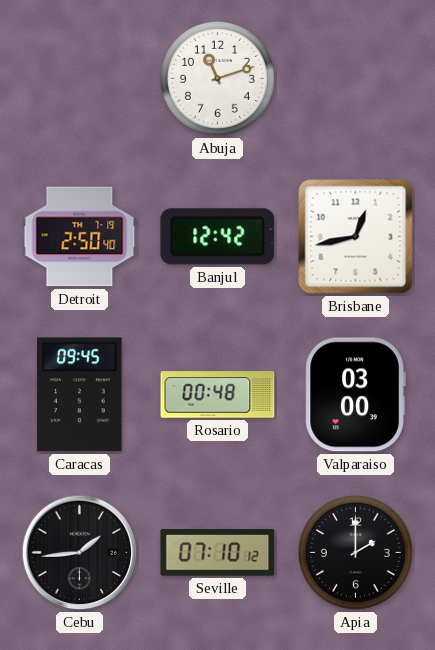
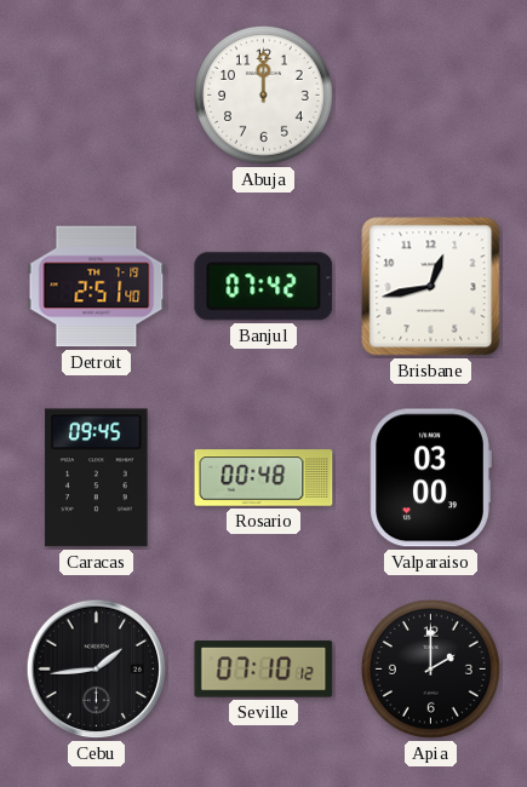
Abuja: 11:12 -> 12:00
Detroit: 2:50 -> 2:51
Banjul: 12:42 -> 07:42
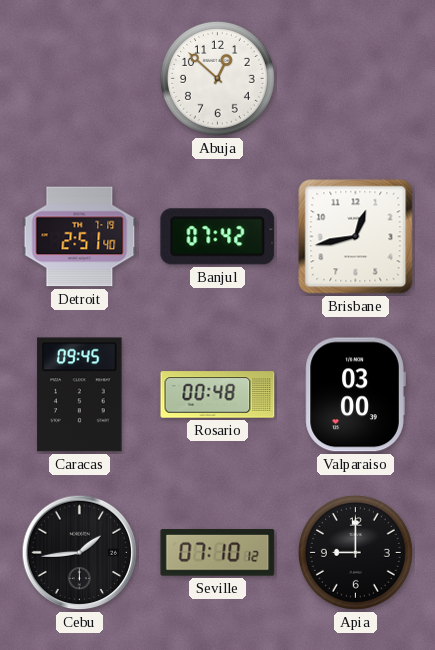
Abuja: 12:00 -> 12:52
Apia: 2:00 -> 9:00
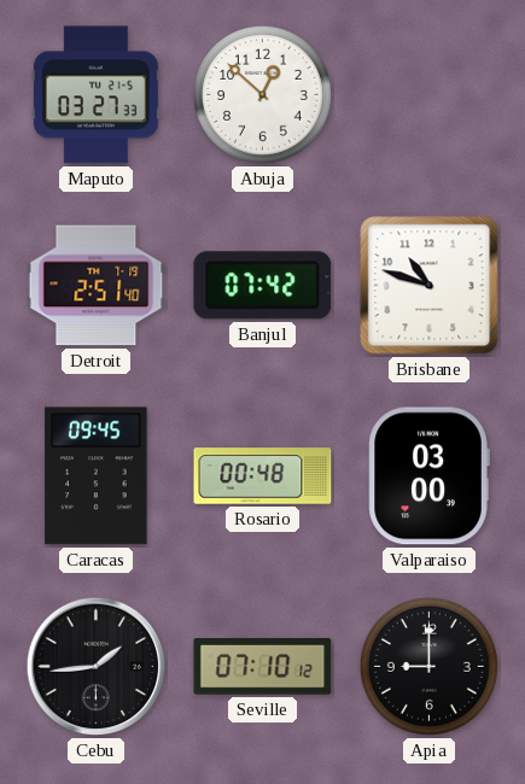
Maputo: none -> 03:27
Brisbane: 12:43 -> 10:48
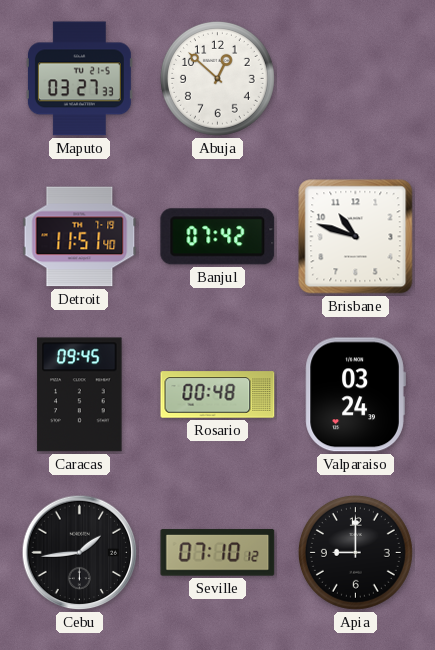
Detroit: 2:51 -> 11:51
Valparaiso: 03:00 -> 03:24
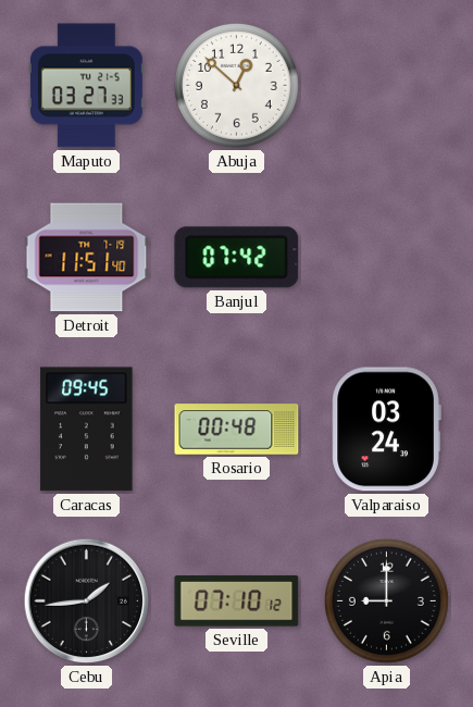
Brisbane: 10:48 -> none
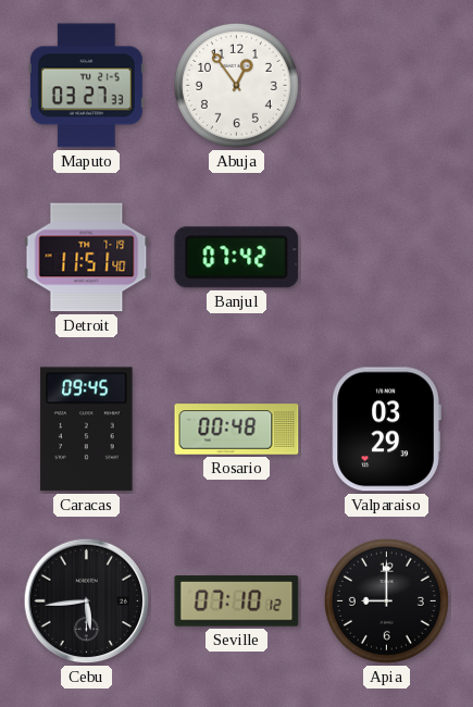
Abuja: 12:52 -> 12:54
Valparaiso: 03:24 -> 03:29
Cebu: 1:44 -> 5:44
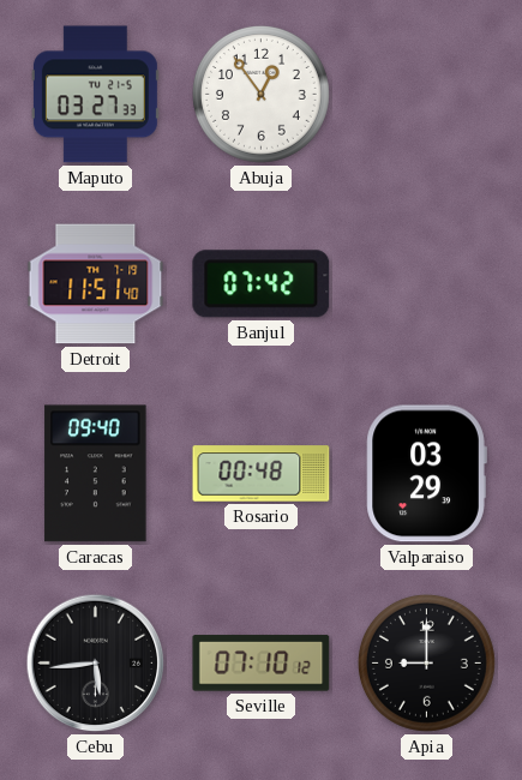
Caracas: 09:45 -> 09:40
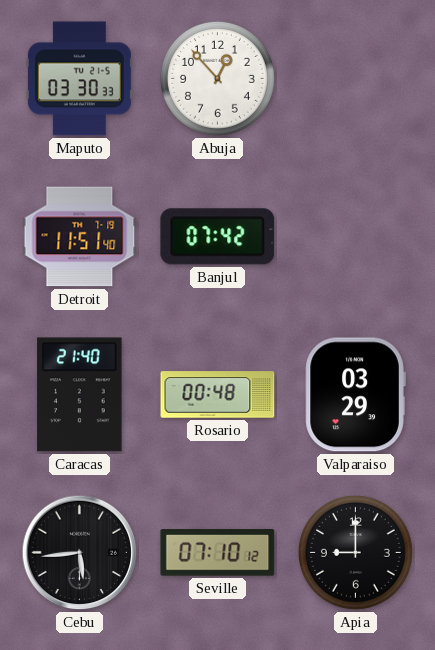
Maputo: 03:27 -> 03:30
Abuja: 12:54 -> 12:53
Caracas: 09:40 -> 21:40
